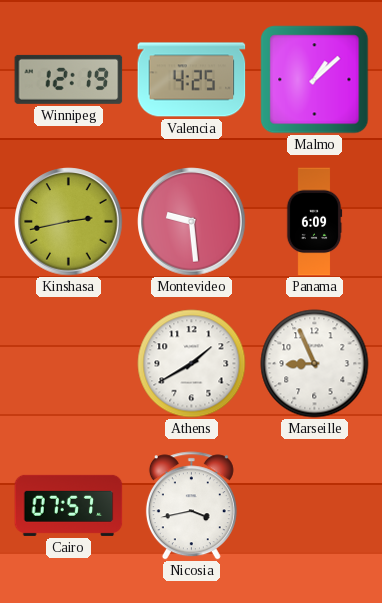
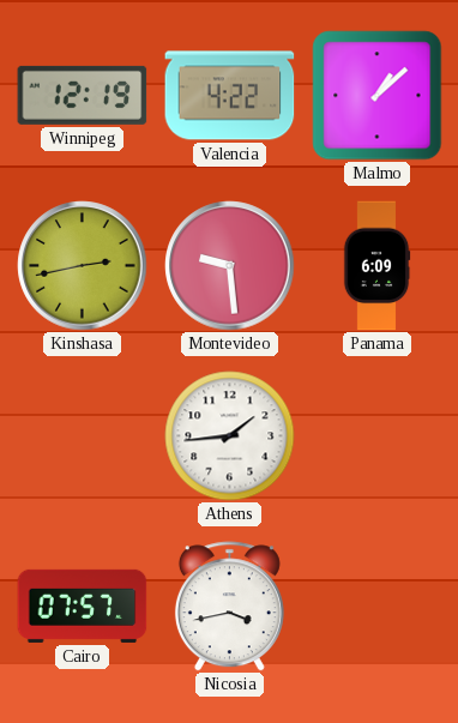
Valencia: 4:25 -> 4:22
Athens: 1:40 -> 1:44
Marseille: 8:56 -> none
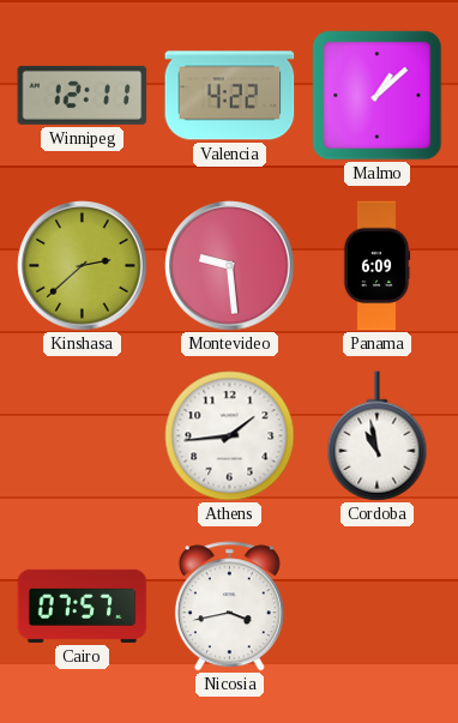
Winnipeg: 12:19 -> 12:11
Kinshasa: 2:43 -> 2:38
Cordoba: none -> 10:58
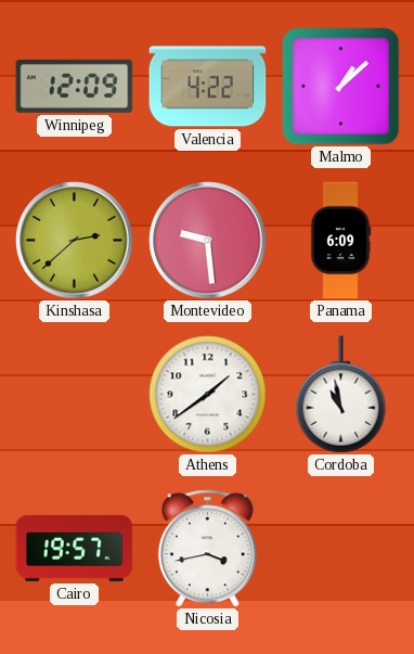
Winnipeg: 12:11 -> 12:09
Athens: 1:44 -> 1:39
Cairo: 07:57 -> 19:57
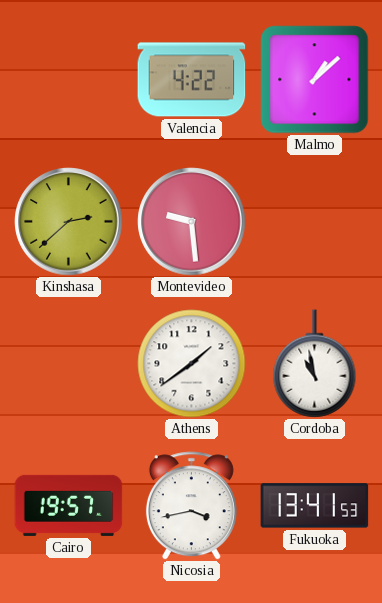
Winnipeg: 12:09 -> none
Panama: 6:09 -> none
Fukuoka: none -> 13:41
